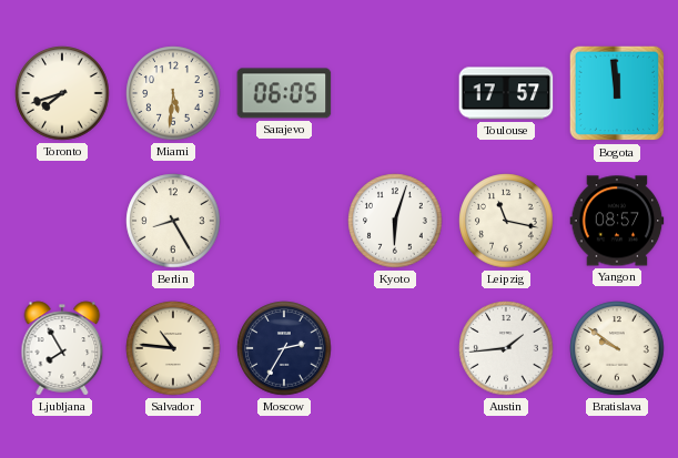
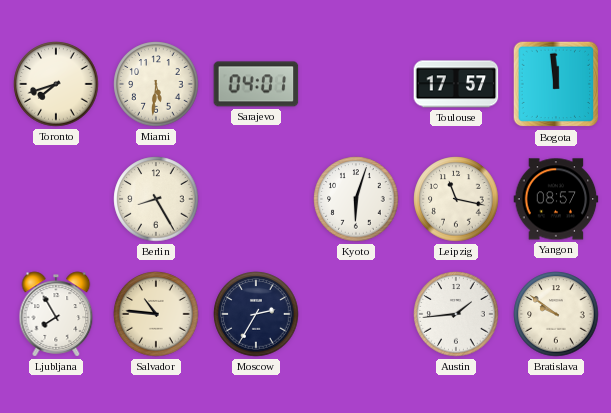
Sarajevo: 06:05 -> 04:01
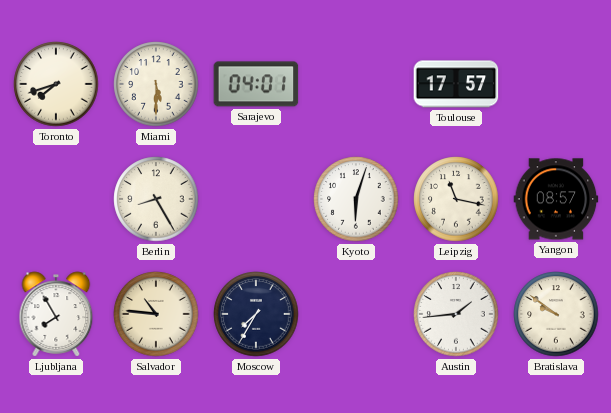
Miami: 5:31 -> 5:30
Bogota: 11:59 -> none
Moscow: 2:35 -> 7:35
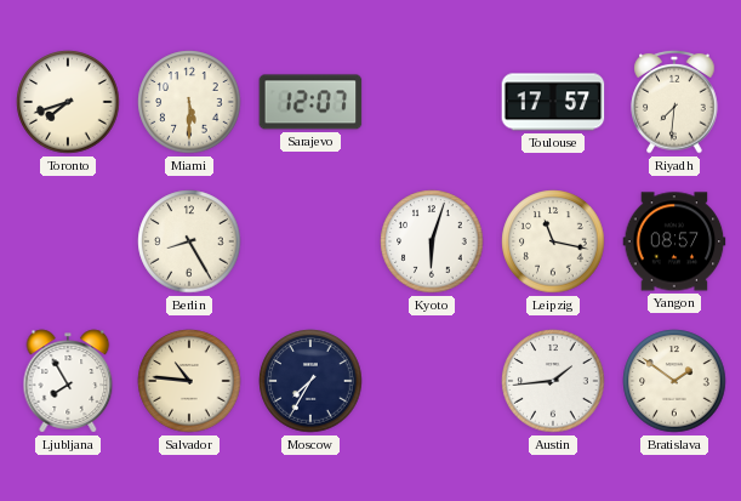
Sarajevo: 04:01 -> 12:07
Riyadh: none -> 7:31
Bratislava: 9:51 -> 1:51
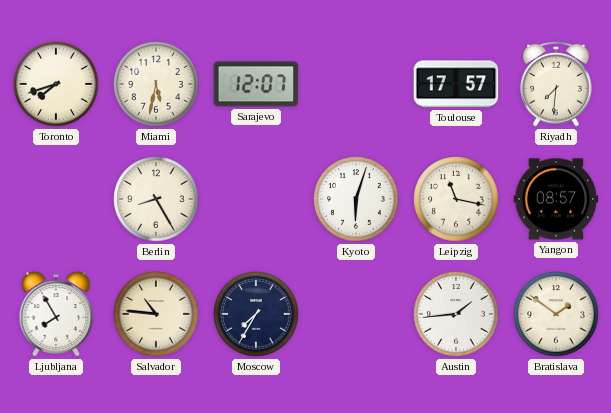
Miami: 5:30 -> 5:32
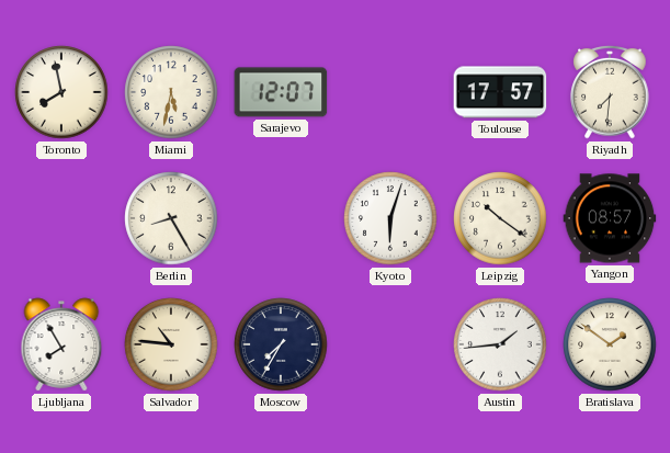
Toronto: 7:42 -> 7:58
Leipzig: 11:17 -> 10:21
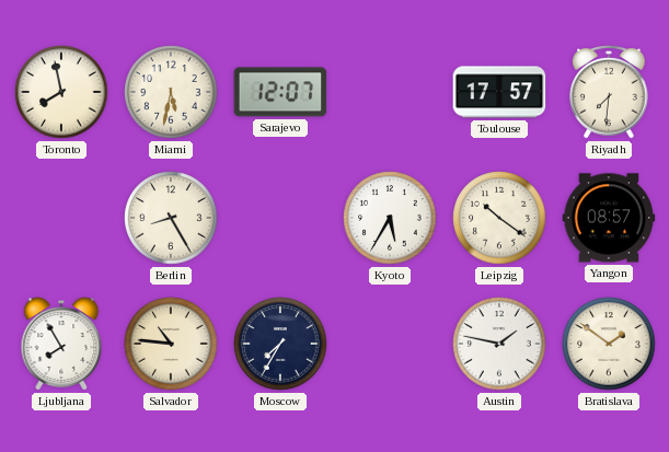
Kyoto: 6:03 -> 5:35
Austin: 1:44 -> 1:47
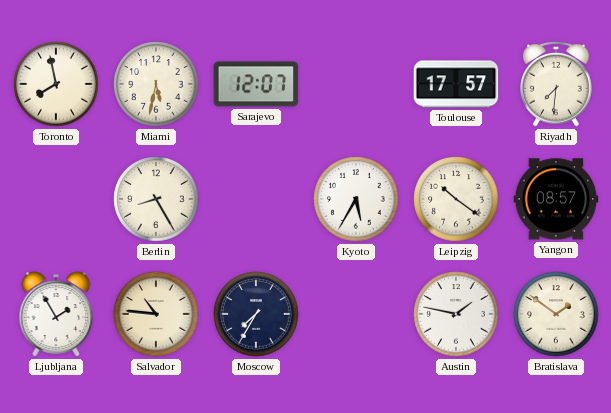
Ljubljana: 7:55 -> 1:55
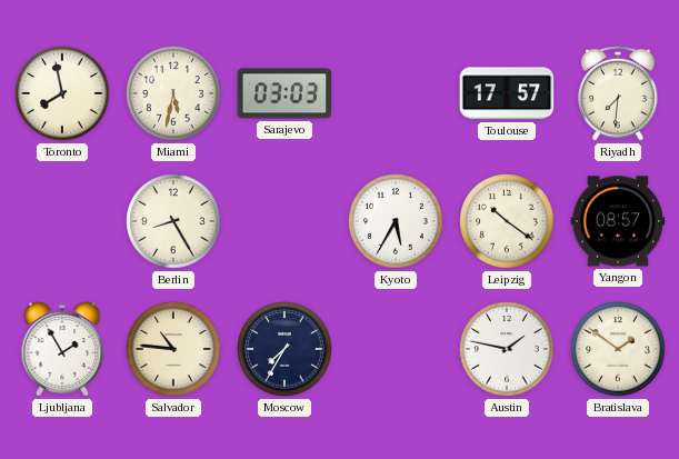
Sarajevo: 12:07 -> 03:03
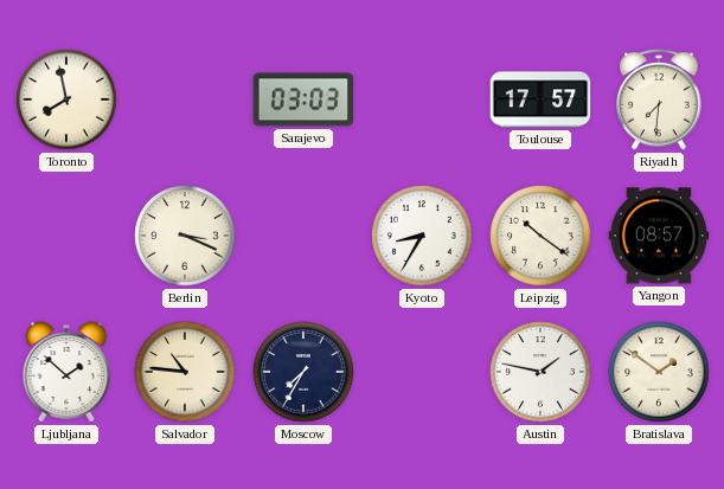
Miami: 5:32 -> none
Berlin: 8:25 -> 3:19
Kyoto: 5:35 -> 8:35
Ljubljana: 1:55 -> 1:52
